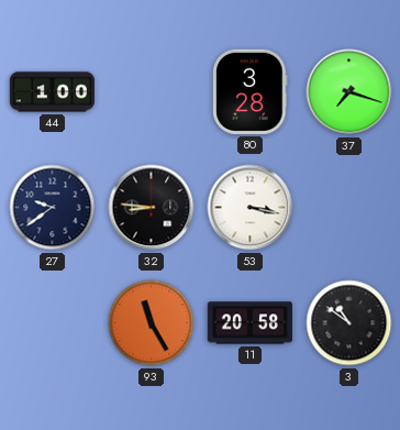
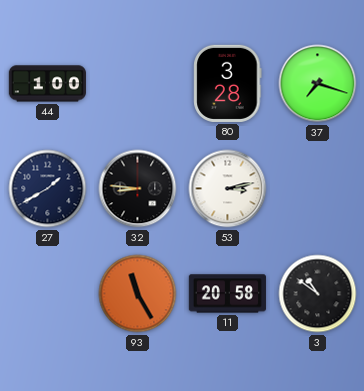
27: 9:39 -> 1:40
53: 3:17 -> 3:13
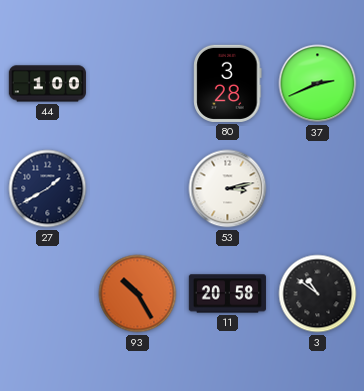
37: 7:18 -> 2:41
32: 8:46 -> none
93: 11:25 -> 10:25
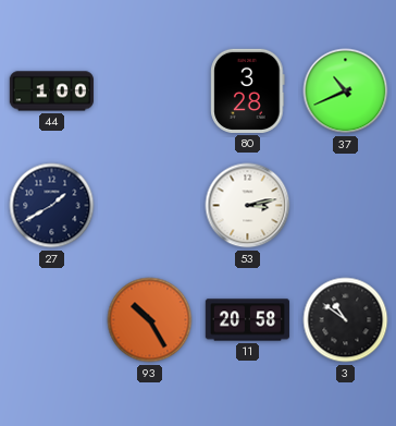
37: 2:41 -> 10:41
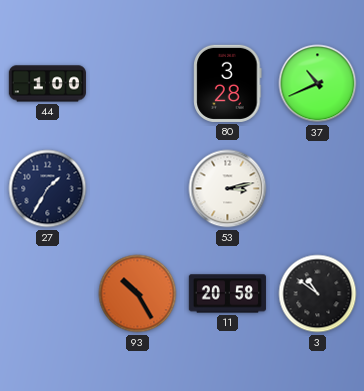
27: 1:40 -> 1:35
